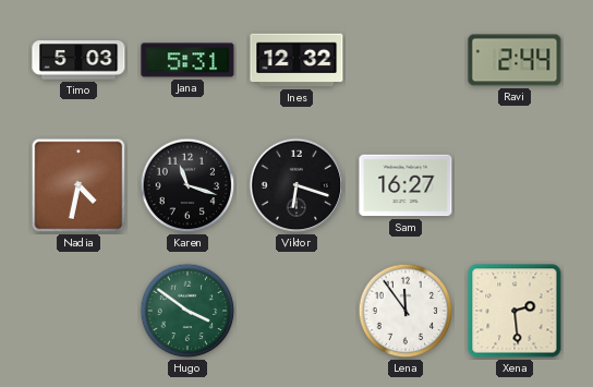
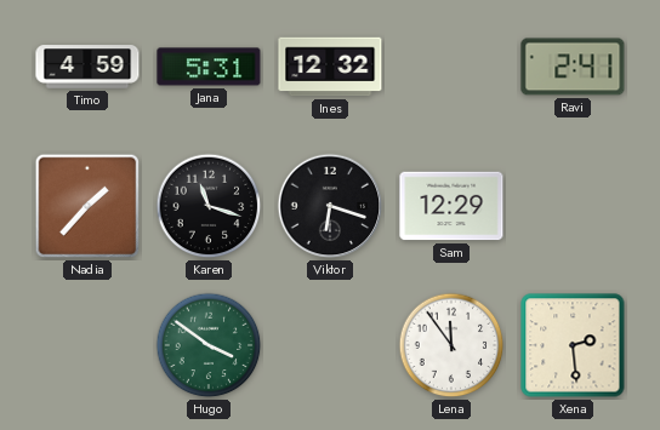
Timo: 5:03 -> 4:59
Ravi: 2:44 -> 2:41
Nadia: 4:32 -> 1:37
Sam: 16:27 -> 12:29
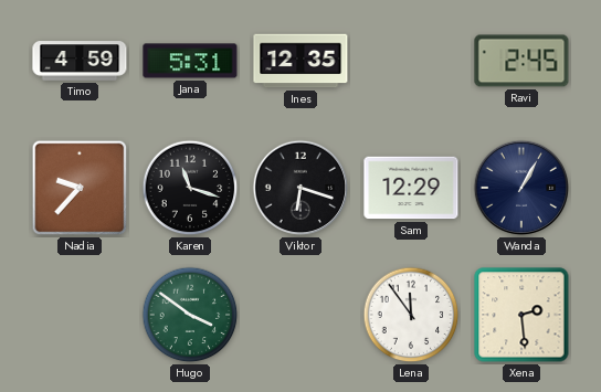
Ines: 12:32 -> 12:35
Ravi: 2:41 -> 2:45
Nadia: 1:37 -> 9:37
Wanda: none -> 1:05
